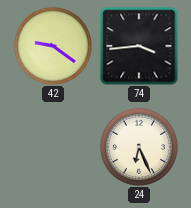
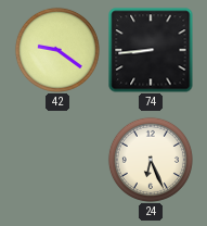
74: 3:44 -> 8:44
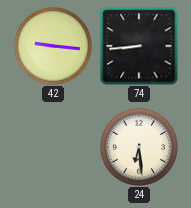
42: 9:21 -> 9:16
24: 6:26 -> 6:29
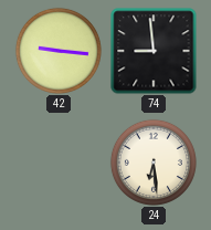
74: 8:44 -> 8:59
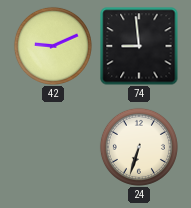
42: 9:16 -> 9:11
24: 6:29 -> 6:33
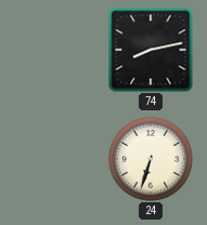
42: 9:11 -> none
74: 8:59 -> 8:13
